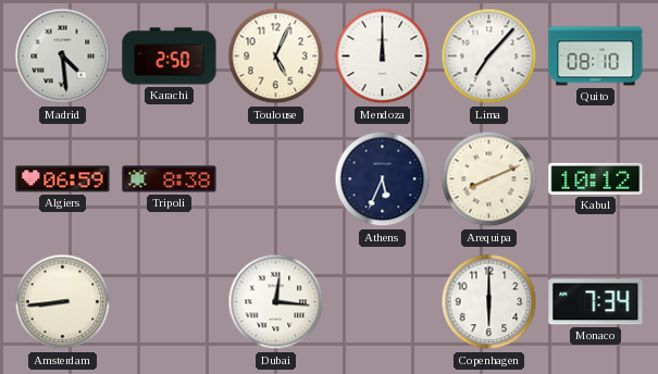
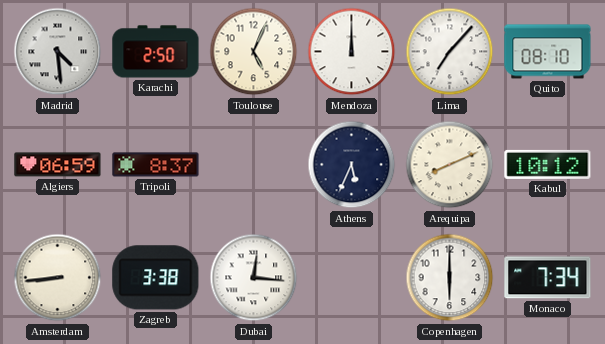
Tripoli: 8:38 -> 8:37
Zagreb: none -> 3:38
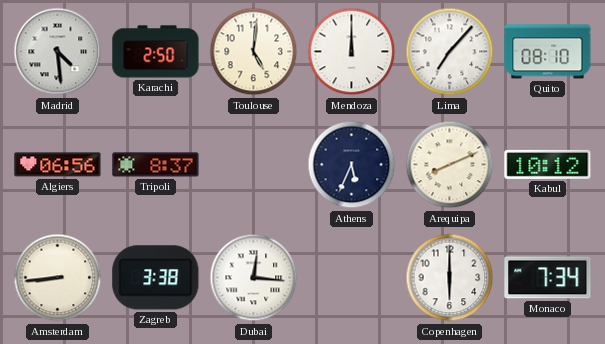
Toulouse: 5:04 -> 5:01
Algiers: 06:59 -> 06:56
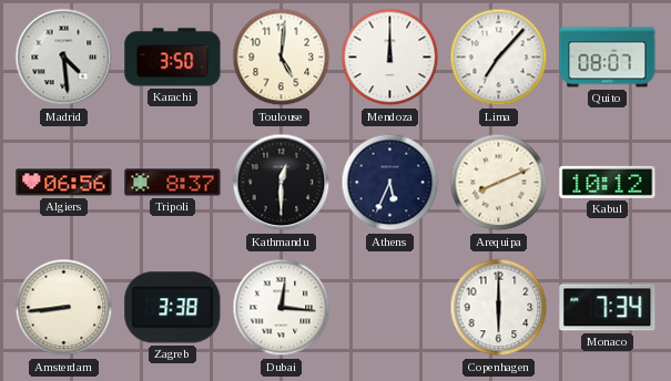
Karachi: 2:50 -> 3:50
Quito: 08:10 -> 08:07
Kathmandu: none -> 12:30
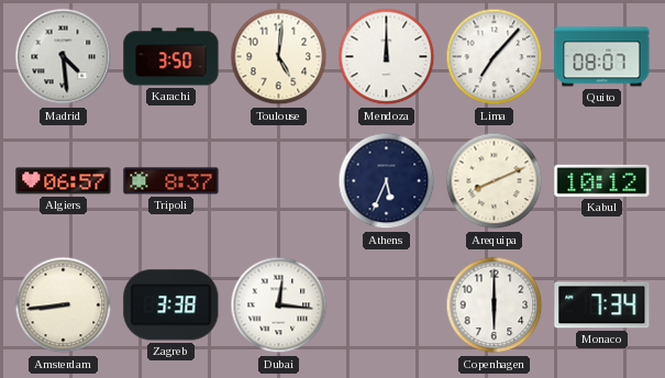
Algiers: 06:56 -> 06:57
Kathmandu: 12:30 -> none
